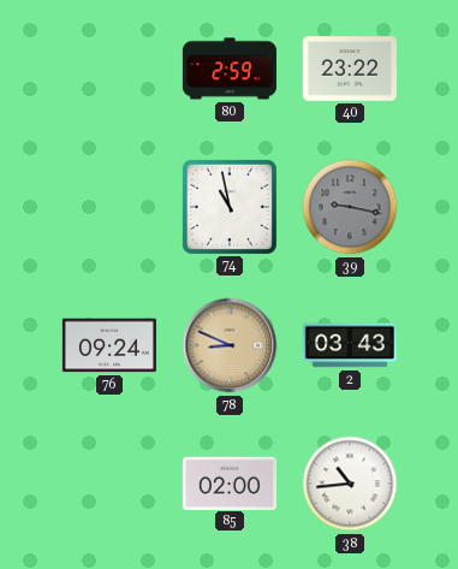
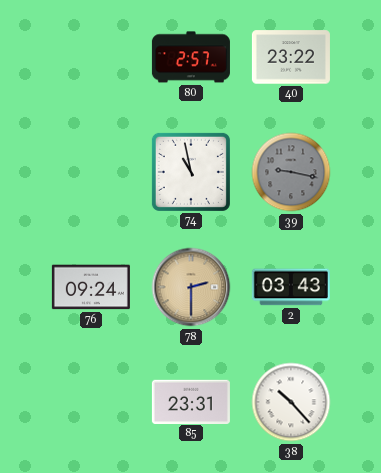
80: 2:59 -> 2:57
78: 8:49 -> 2:30
85: 02:00 -> 23:31
38: 10:44 -> 10:23
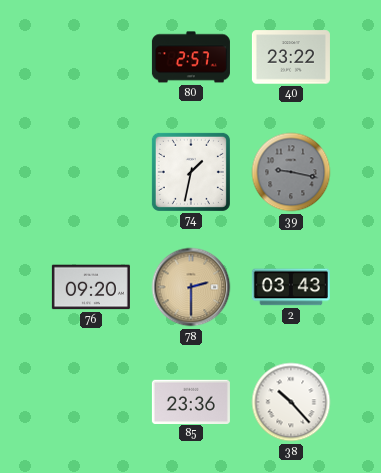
74: 10:58 -> 1:32
76: 09:24 -> 09:20
85: 23:31 -> 23:36
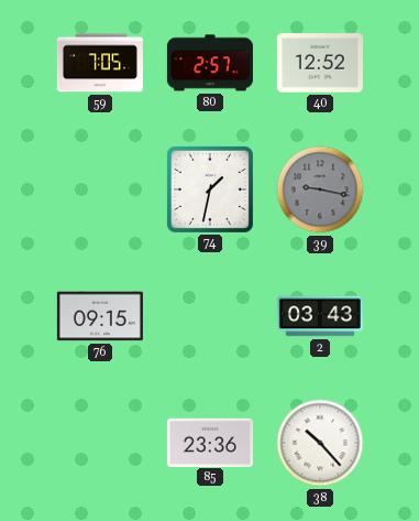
59: none -> 7:05
40: 23:22 -> 12:52
76: 09:20 -> 09:15
78: 2:30 -> none
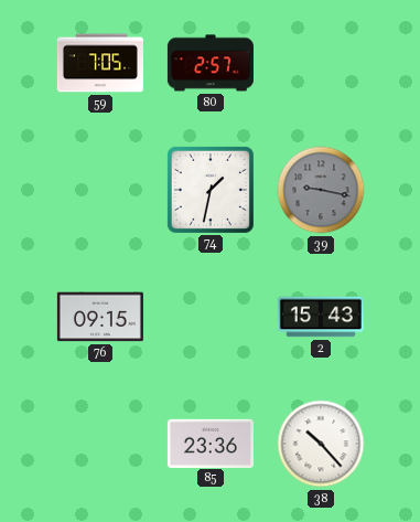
40: 12:52 -> none
2: 03:43 -> 15:43
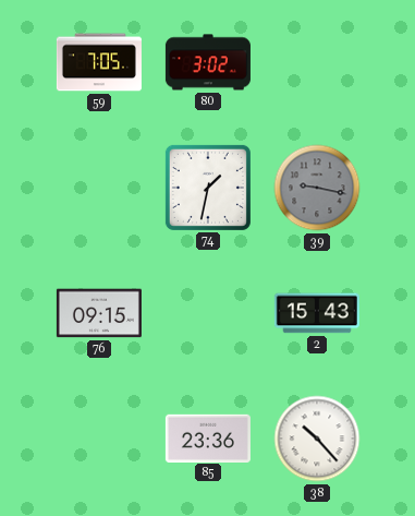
80: 2:57 -> 3:02
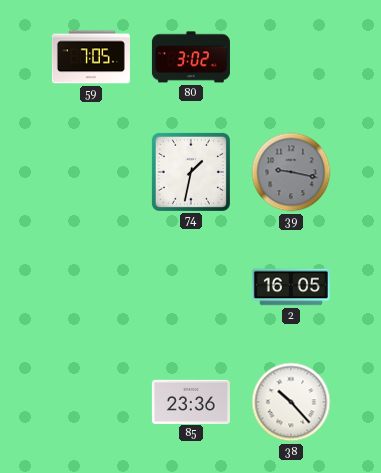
76: 09:15 -> none
2: 15:43 -> 16:05
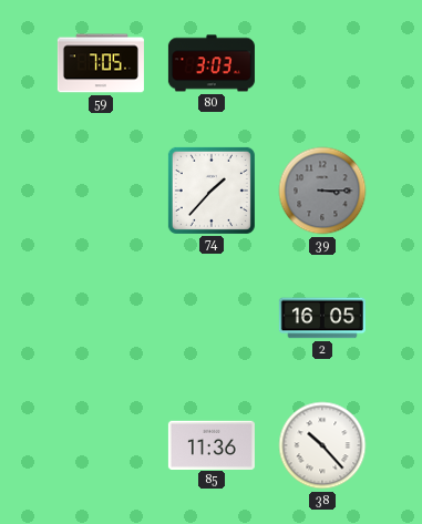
80: 3:02 -> 3:03
74: 1:32 -> 1:37
39: 9:17 -> 3:15
85: 23:36 -> 11:36
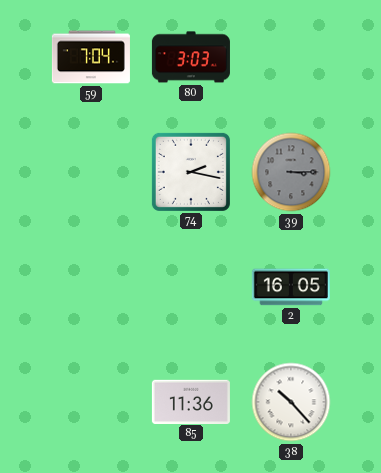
59: 7:05 -> 7:04
74: 1:37 -> 2:17
